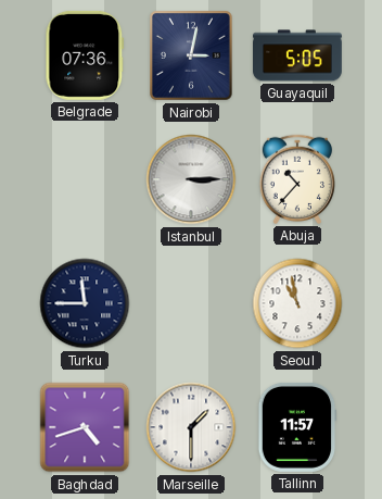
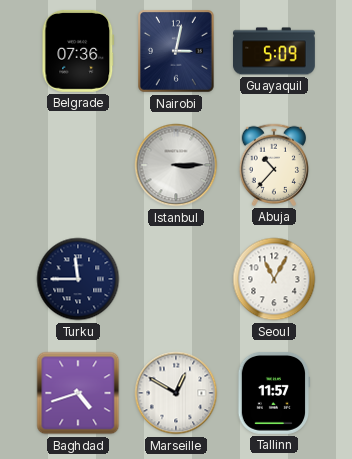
Guayaquil: 5:05 -> 5:09
Seoul: 10:58 -> 11:05
Marseille: 1:30 -> 12:50
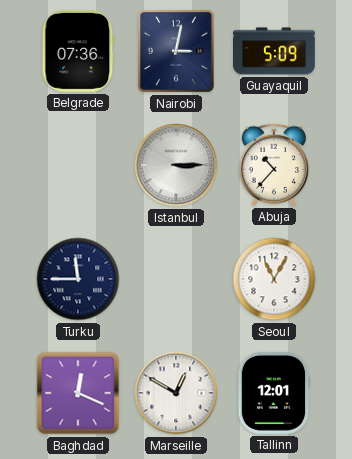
Baghdad: 4:42 -> 12:19
Tallinn: 11:57 -> 12:01
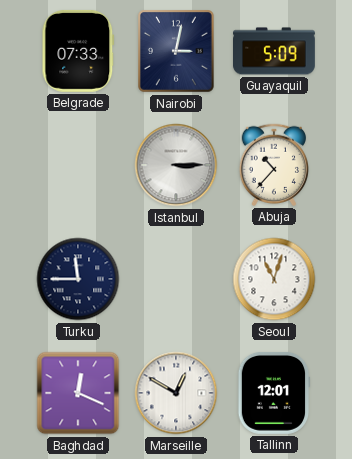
Belgrade: 07:36 -> 07:33
Seoul: 11:05 -> 11:03
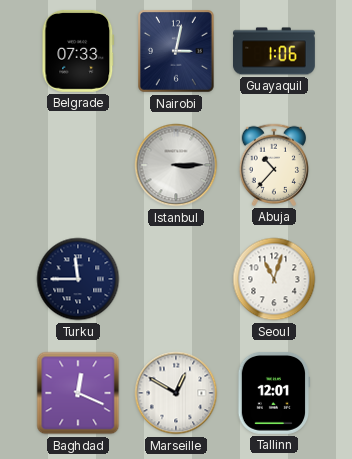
Guayaquil: 5:09 -> 1:06
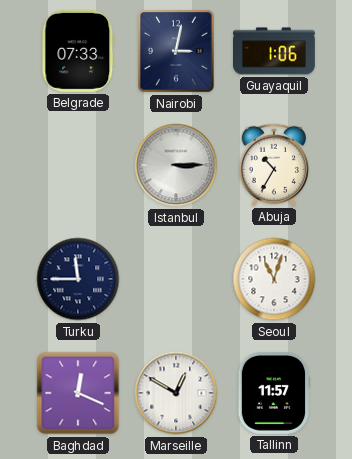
Abuja: 10:37 -> 10:35
Tallinn: 12:01 -> 11:57
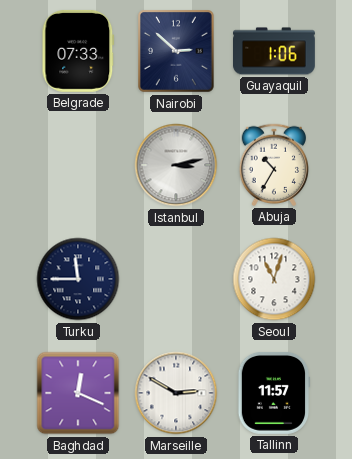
Nairobi: 3:02 -> 2:52
Istanbul: 3:15 -> 3:13
Marseille: 12:50 -> 2:50
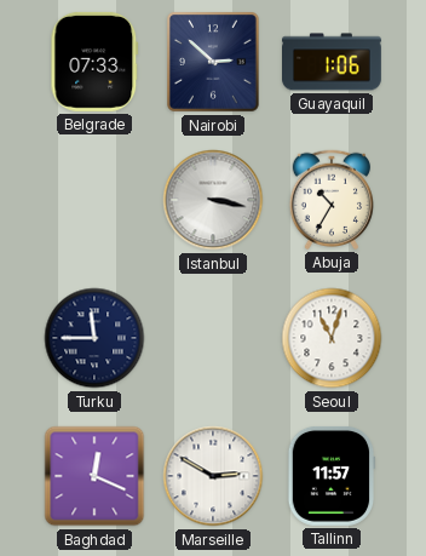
Istanbul: 3:13 -> 3:17
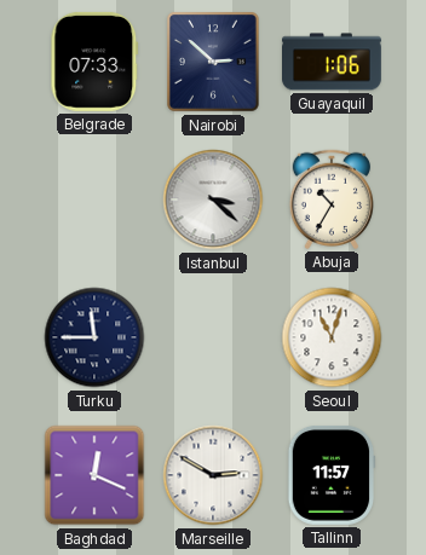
Istanbul: 3:17 -> 3:22
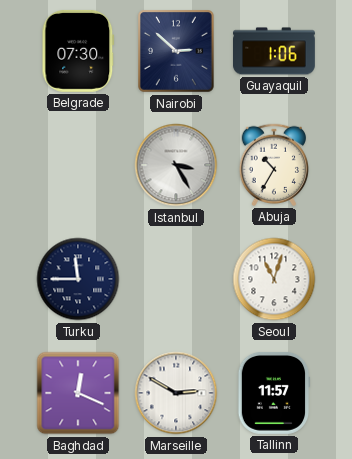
Belgrade: 07:33 -> 07:30
Istanbul: 3:22 -> 3:25
